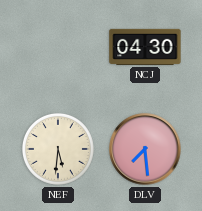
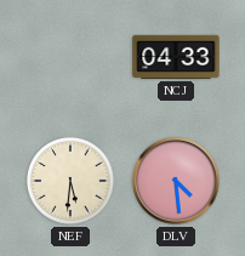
NCJ: 04:30 -> 04:33
DLV: 7:29 -> 4:29
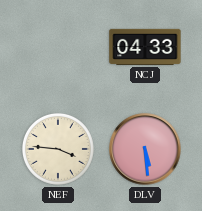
NEF: 5:31 -> 3:46
DLV: 4:29 -> 5:29
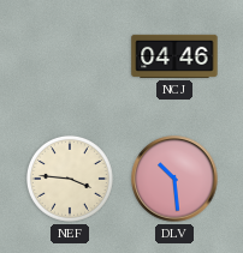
NCJ: 04:33 -> 04:46
DLV: 5:29 -> 10:29
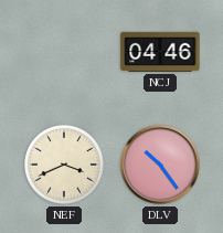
NEF: 3:46 -> 3:41
DLV: 10:29 -> 10:24
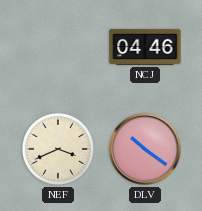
DLV: 10:24 -> 10:21
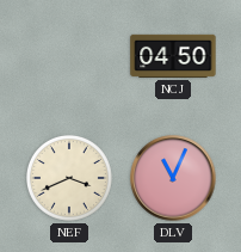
NCJ: 04:46 -> 04:50
DLV: 10:21 -> 11:04
